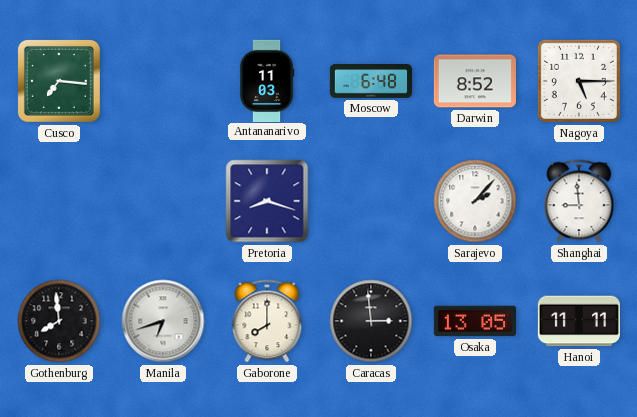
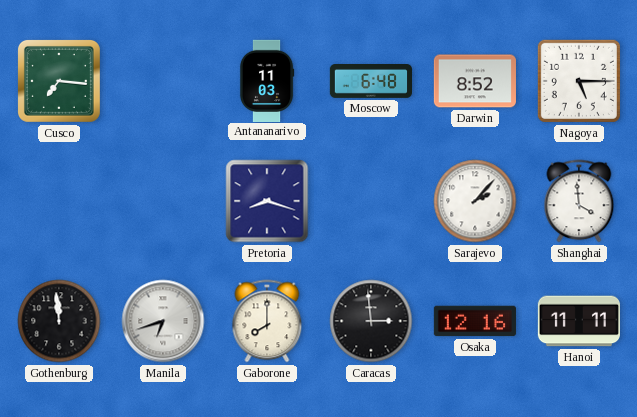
Shanghai: 8:59 -> 3:59
Gothenburg: 7:59 -> 11:59
Osaka: 13:05 -> 12:16
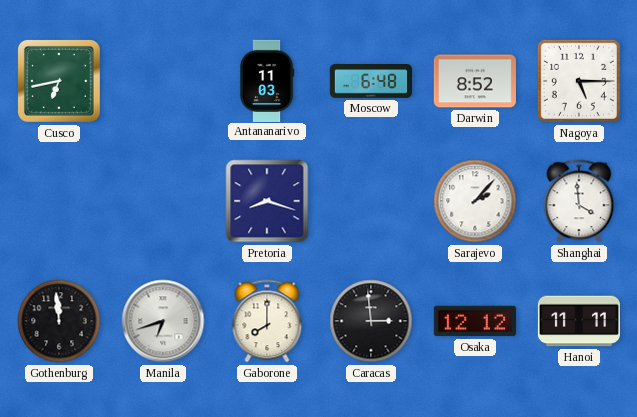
Cusco: 7:16 -> 6:43
Osaka: 12:16 -> 12:12
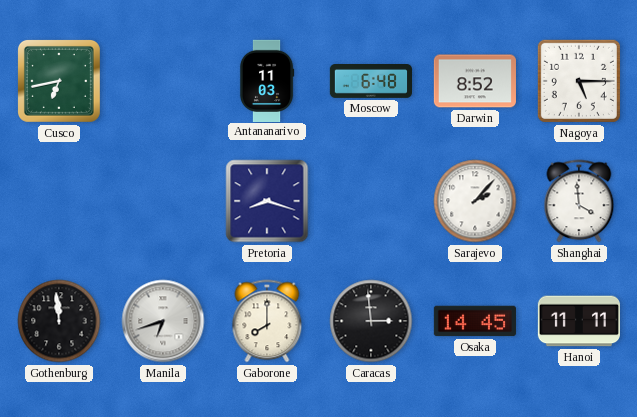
Osaka: 12:12 -> 14:45
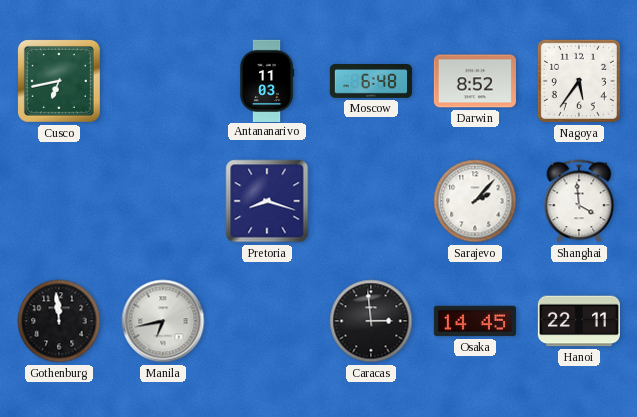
Nagoya: 5:15 -> 5:36
Manila: 6:42 -> 6:43
Gaborone: 8:00 -> none
Hanoi: 11:11 -> 22:11
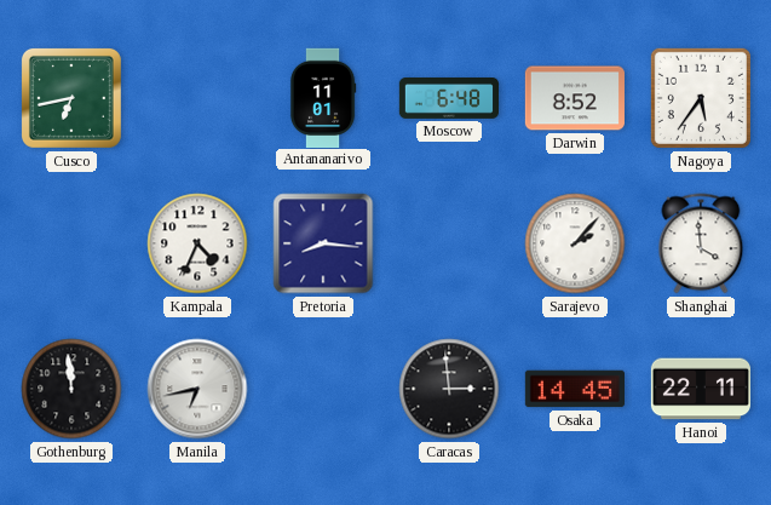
Antananarivo: 11:03 -> 11:01
Kampala: none -> 4:34
Pretoria: 8:18 -> 8:16
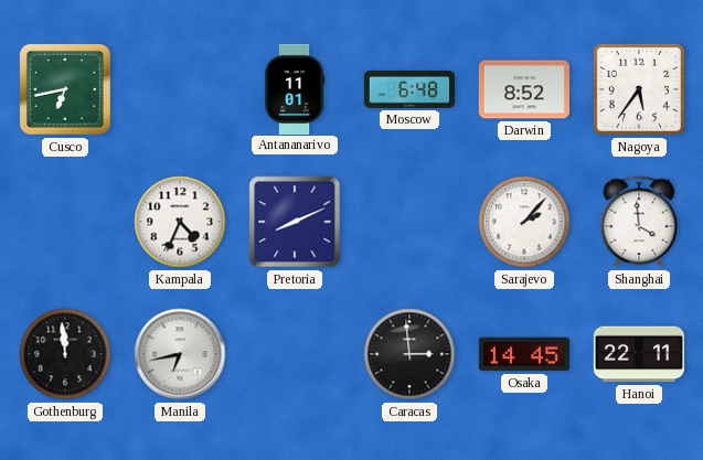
Pretoria: 8:16 -> 8:11
